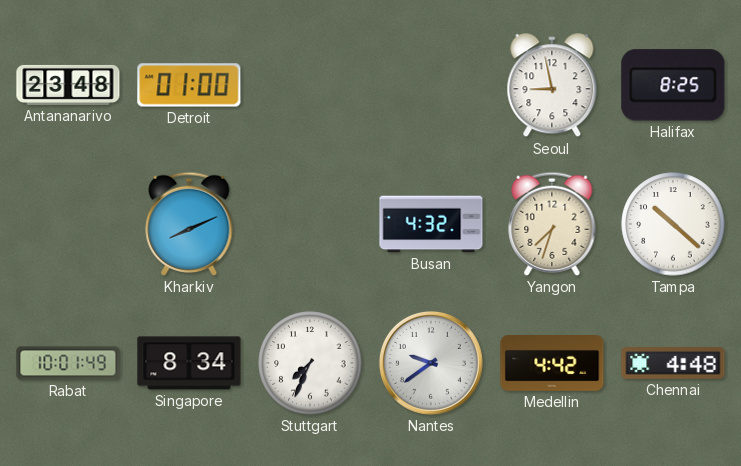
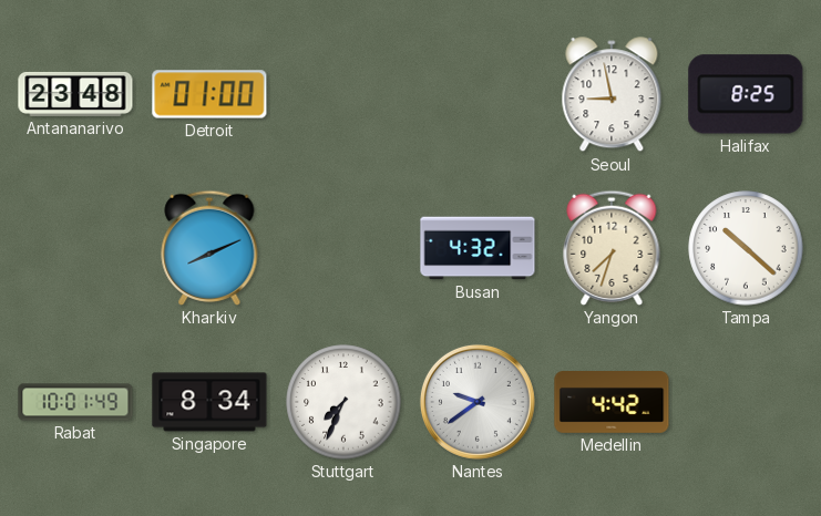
Chennai: 4:48 -> none
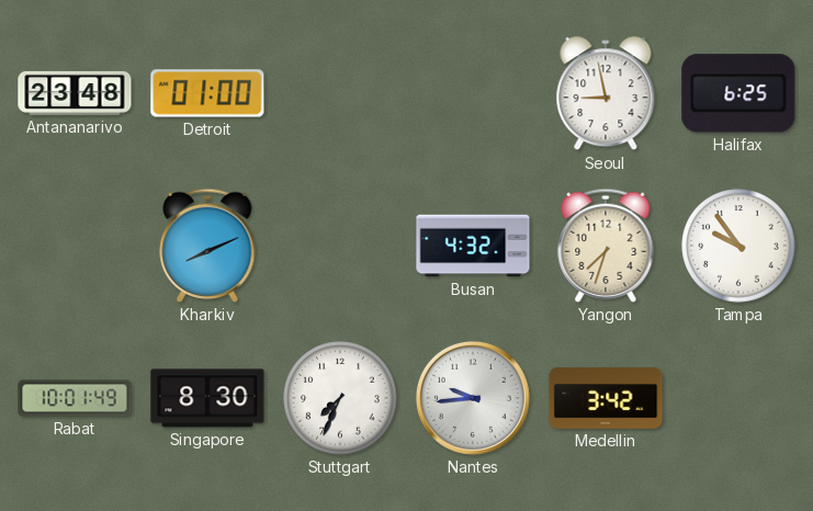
Halifax: 8:25 -> 6:25
Tampa: 10:22 -> 9:54
Singapore: 8:34 -> 8:30
Nantes: 9:39 -> 9:44
Medellin: 4:42 -> 3:42
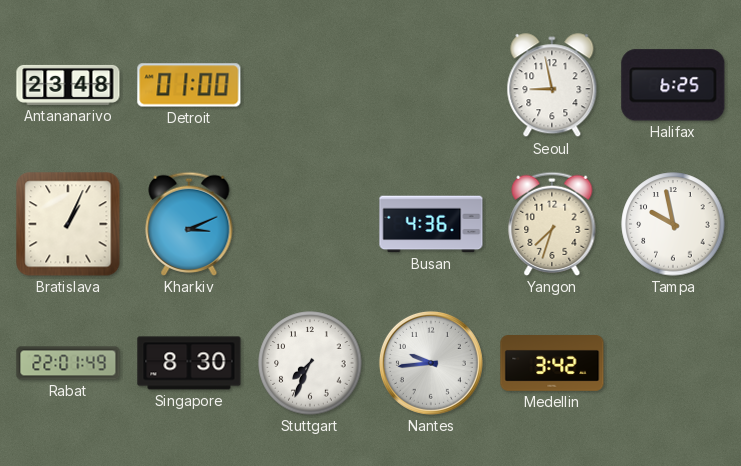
Bratislava: none -> 1:04
Kharkiv: 8:11 -> 3:11
Busan: 4:32 -> 4:36
Tampa: 9:54 -> 9:58
Rabat: 10:01 -> 22:01
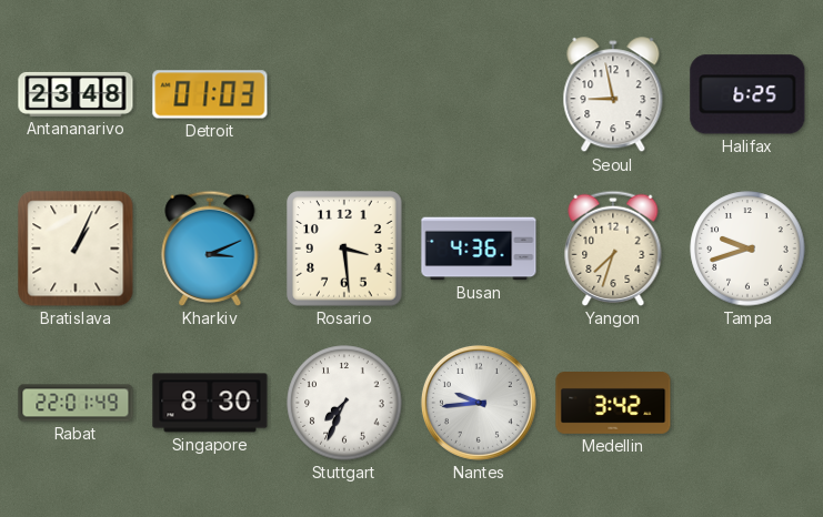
Detroit: 01:00 -> 01:03
Rosario: none -> 3:29
Tampa: 9:58 -> 9:42
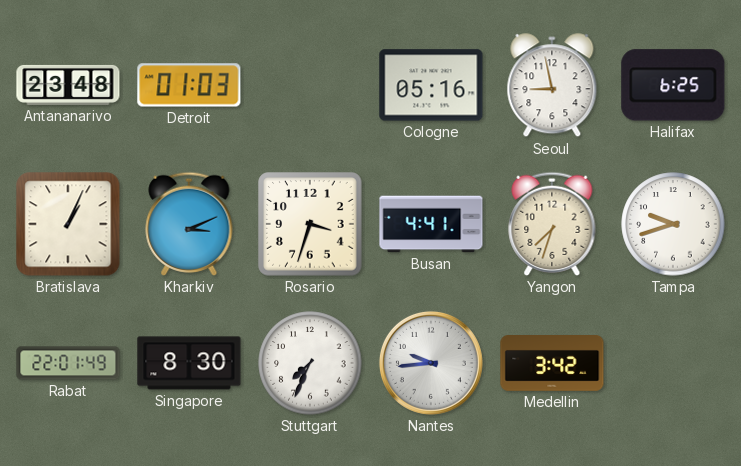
Cologne: none -> 05:16
Rosario: 3:29 -> 3:33
Busan: 4:36 -> 4:41
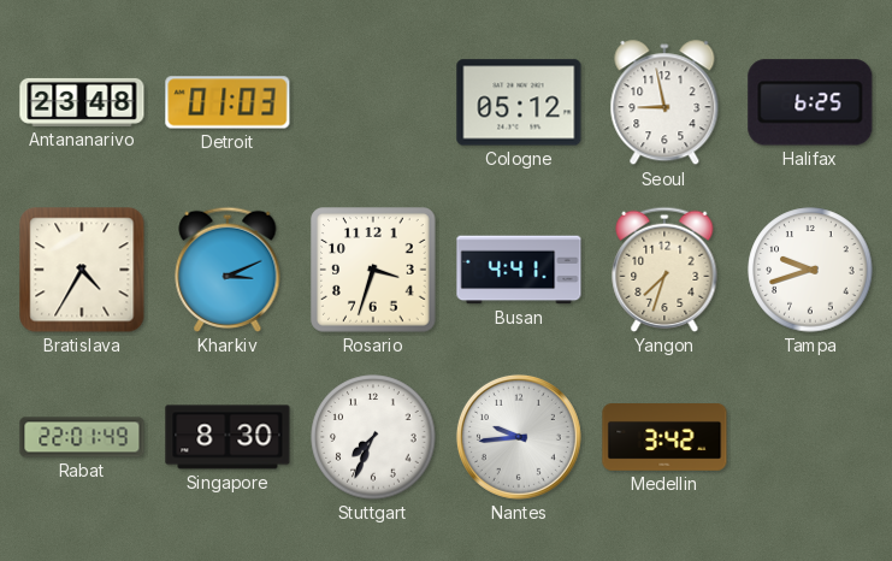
Cologne: 05:16 -> 05:12
Bratislava: 1:04 -> 4:35
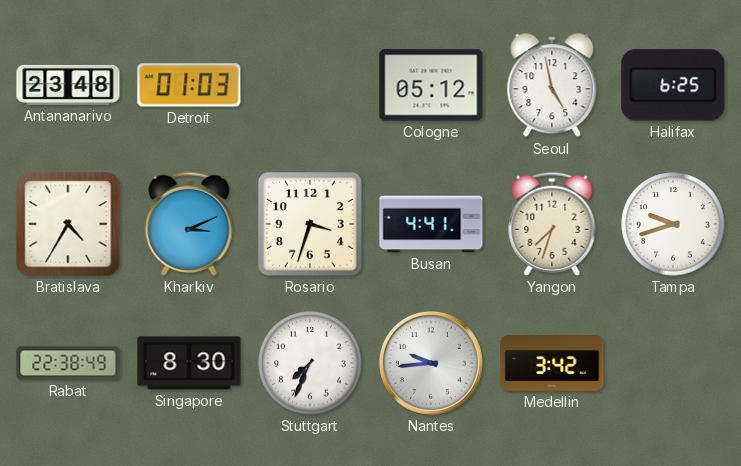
Seoul: 8:58 -> 4:58
Rabat: 22:01 -> 22:38
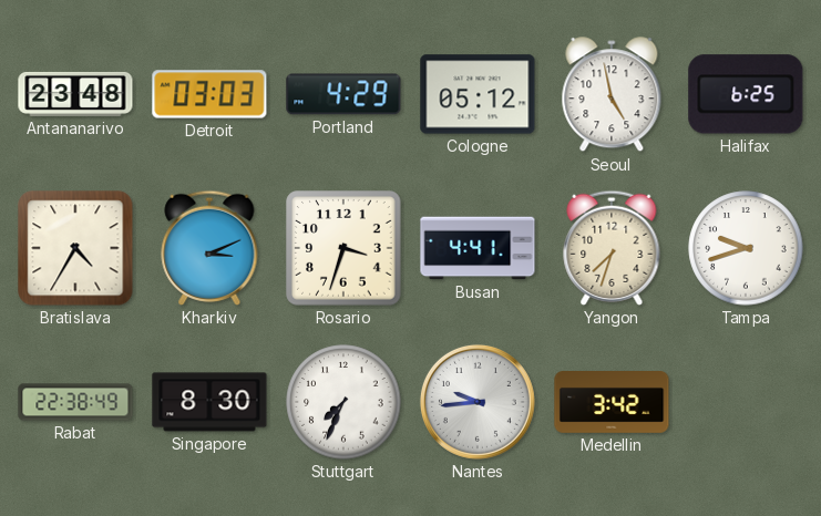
Detroit: 01:03 -> 03:03
Portland: none -> 4:29
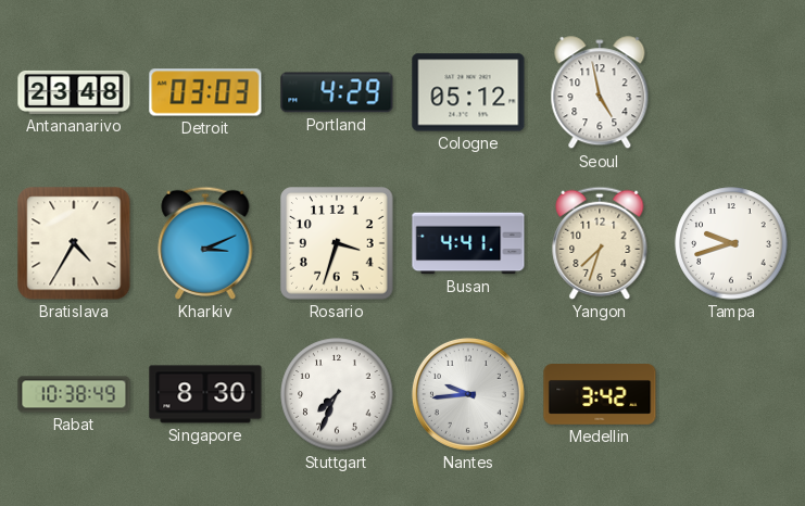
Halifax: 6:25 -> none
Rabat: 22:38 -> 10:38
